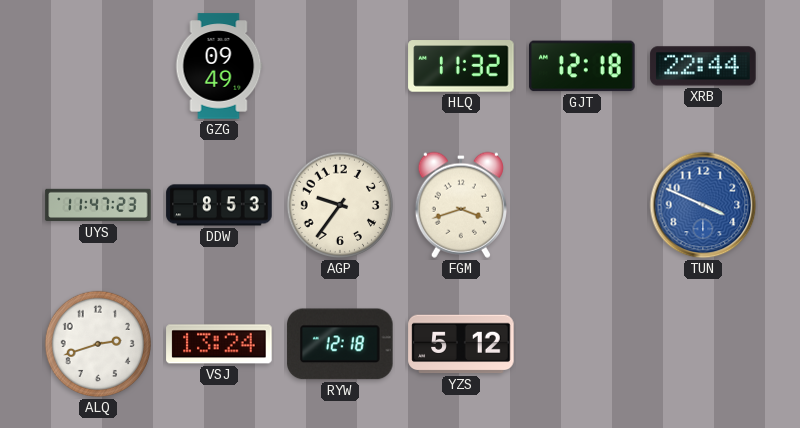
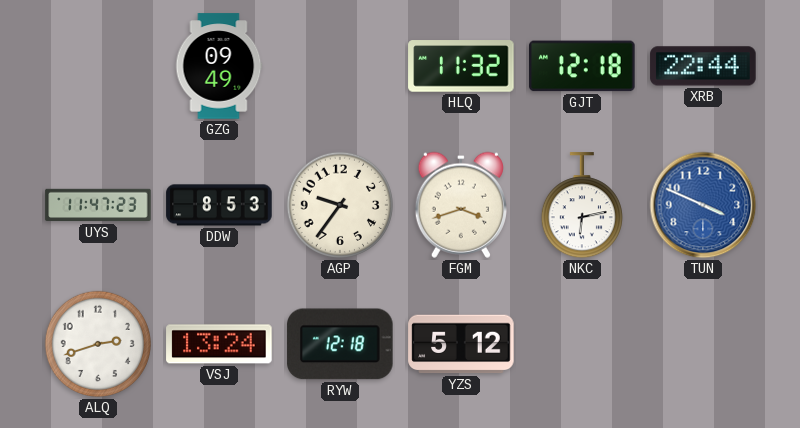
NKC: none -> 6:13
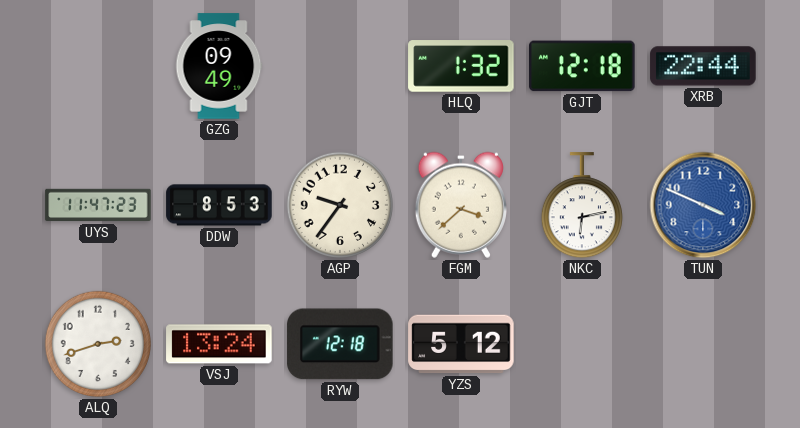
HLQ: 11:32 -> 1:32
FGM: 3:42 -> 3:38
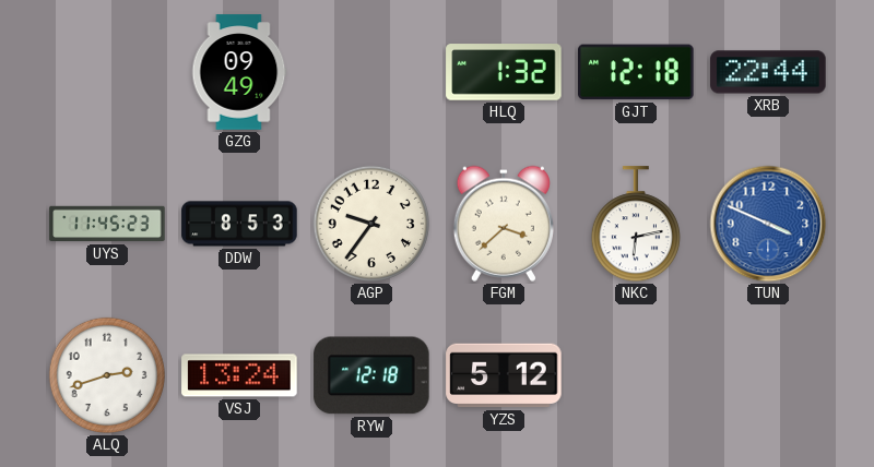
UYS: 11:47 -> 11:45
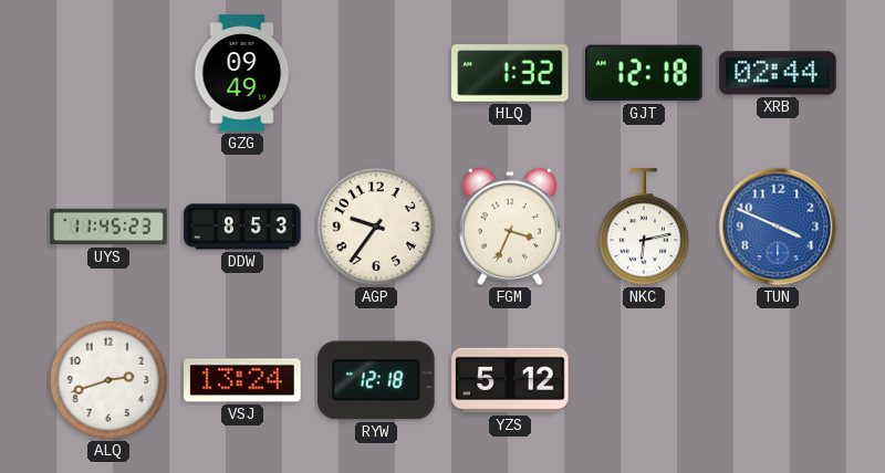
XRB: 22:44 -> 02:44
FGM: 3:38 -> 3:34
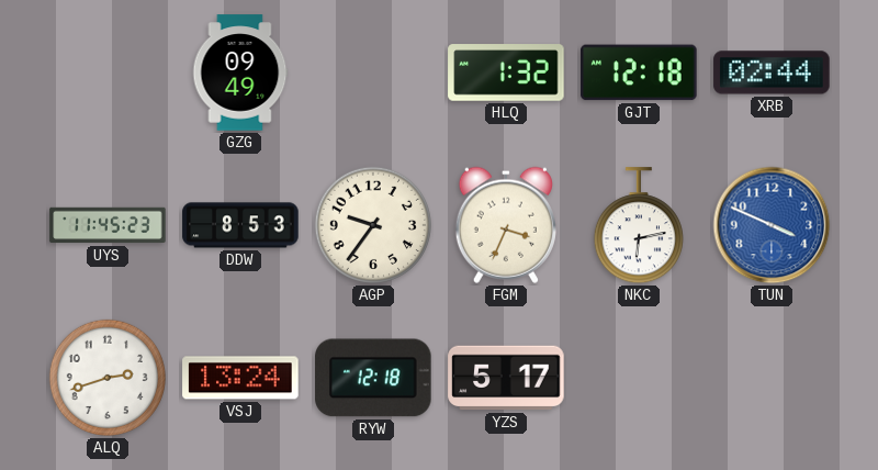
YZS: 5:12 -> 5:17
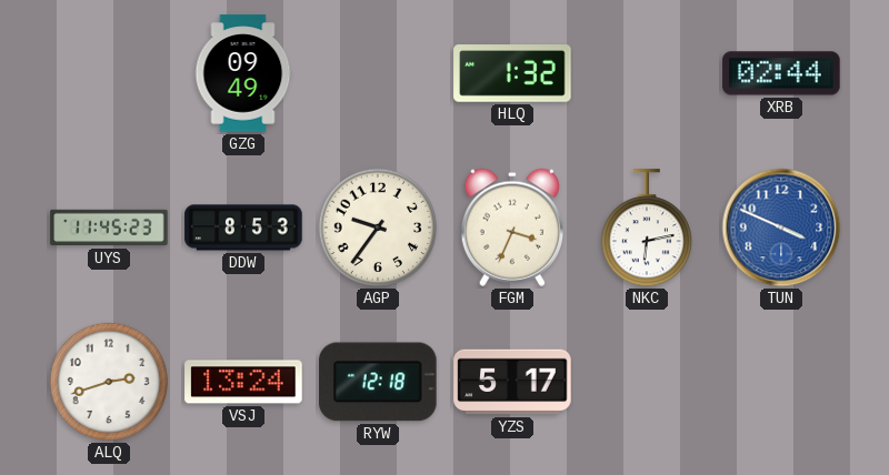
GJT: 12:18 -> none
